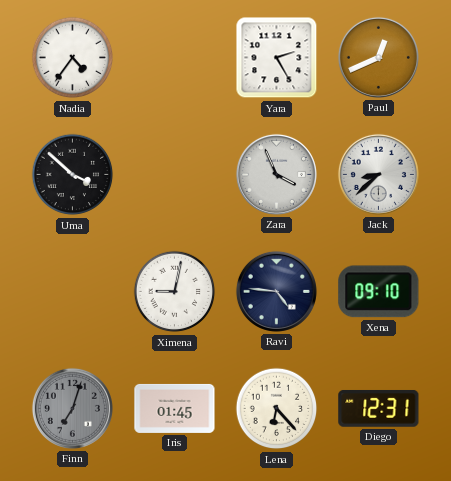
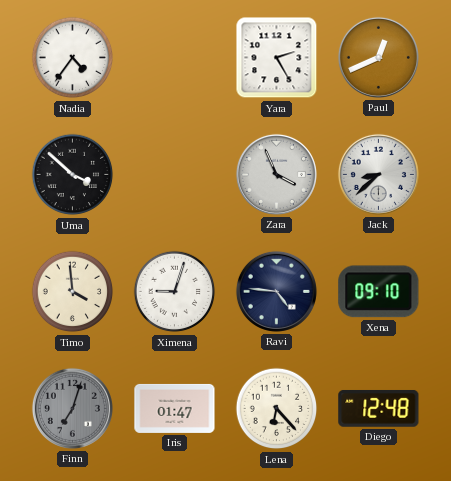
Timo: none -> 3:59
Ximena: 9:02 -> 9:03
Iris: 01:45 -> 01:47
Diego: 12:31 -> 12:48
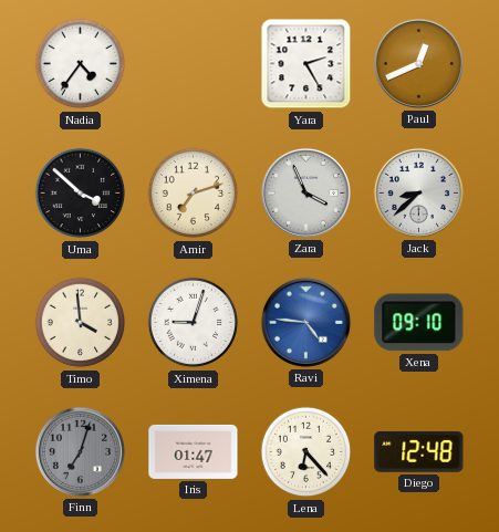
Amir: none -> 7:12
Ravi dial: navy -> blue
